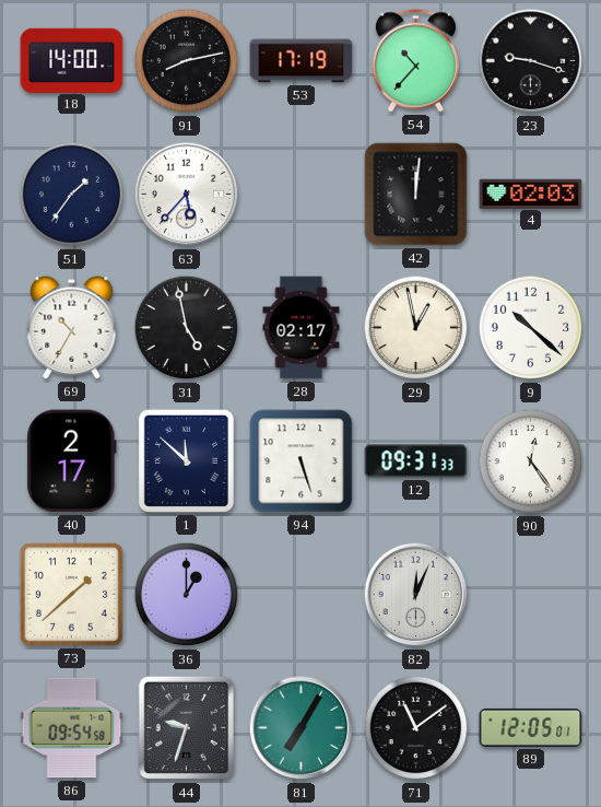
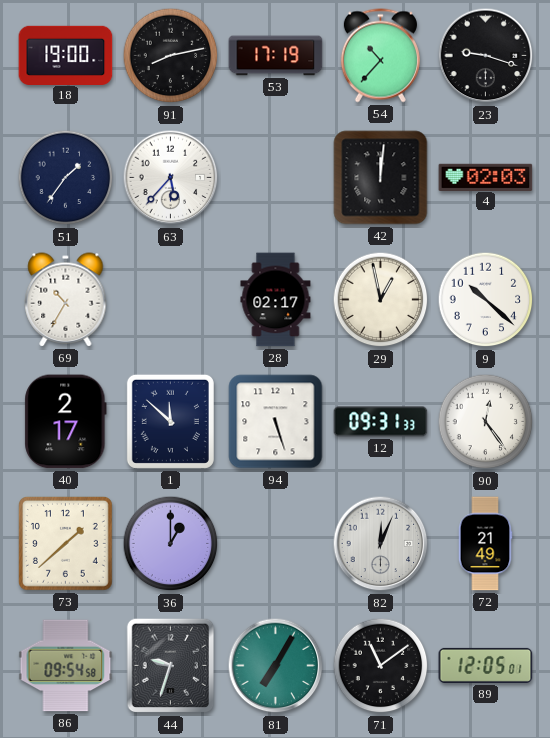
18: 14:00 -> 19:00
31: 4:58 -> none
72: none -> 21:49
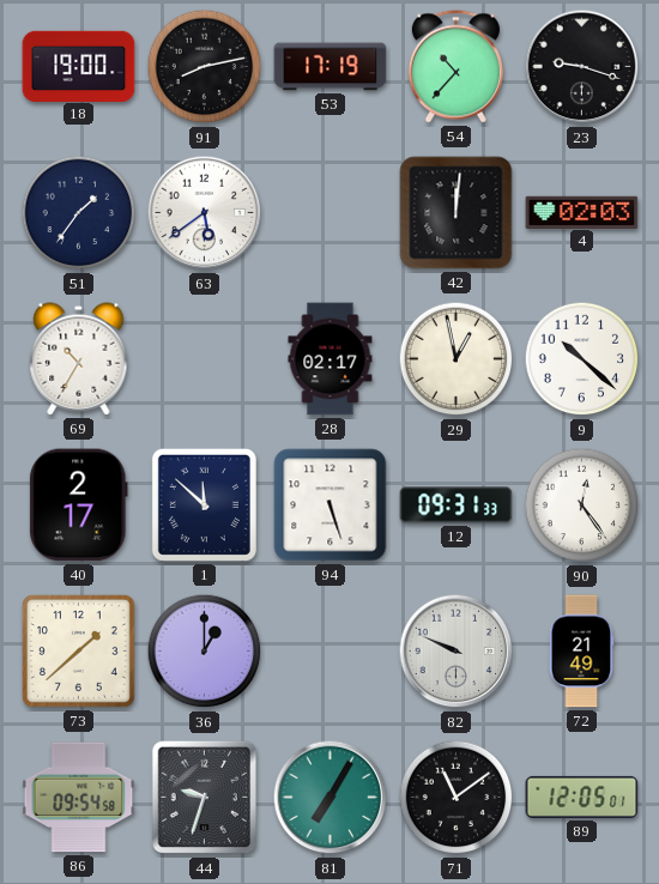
63: 5:37 -> 5:39
82: 12:04 -> 9:49
